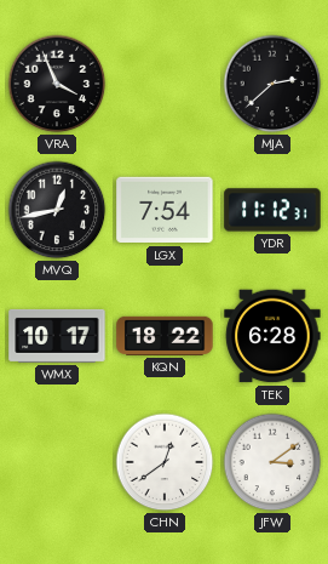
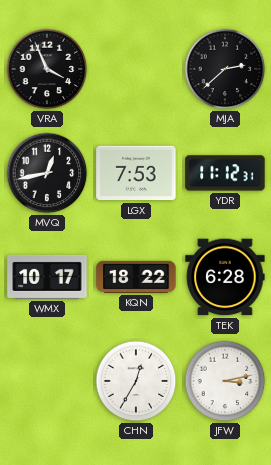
LGX: 7:54 -> 7:53
CHN: 12:39 -> 12:35
JFW: 3:09 -> 3:13
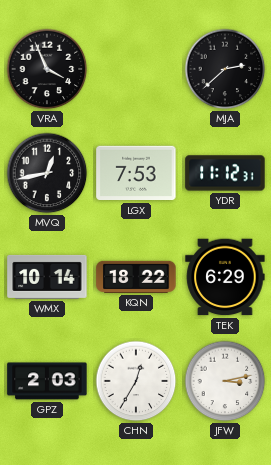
WMX: 10:17 -> 10:14
TEK: 6:28 -> 6:29
GPZ: none -> 2:03
